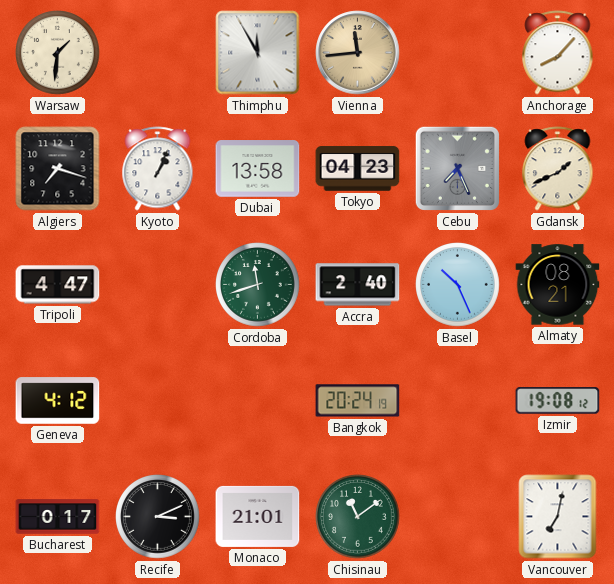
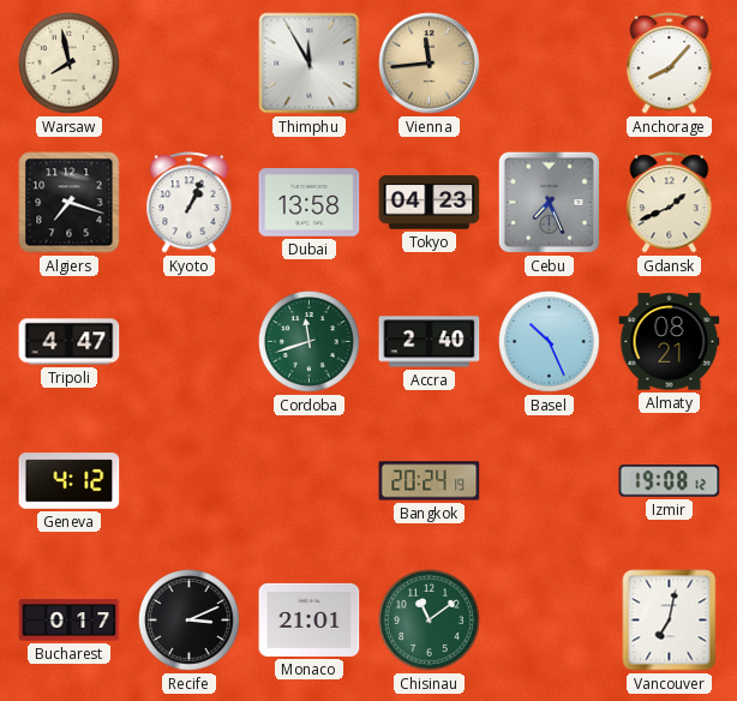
Warsaw: 1:31 -> 7:58
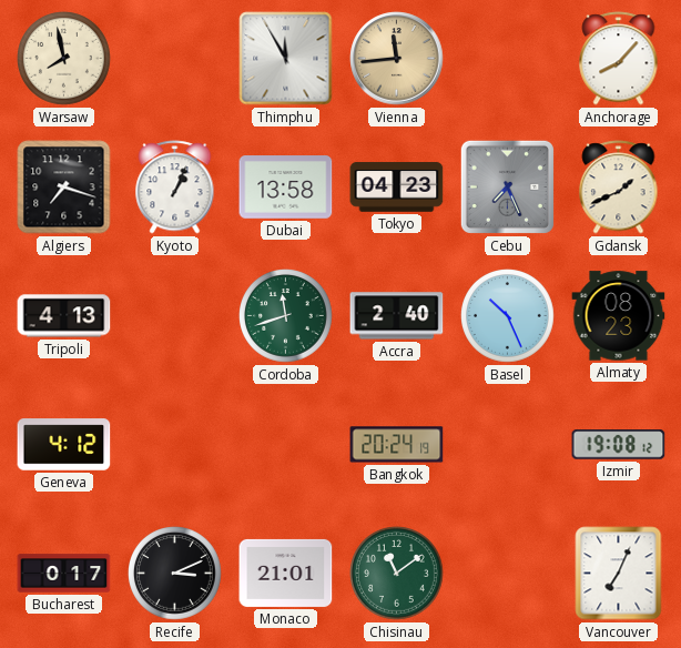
Tripoli: 4:47 -> 4:13
Almaty: 08:21 -> 08:23
Vancouver: 7:02 -> 7:04
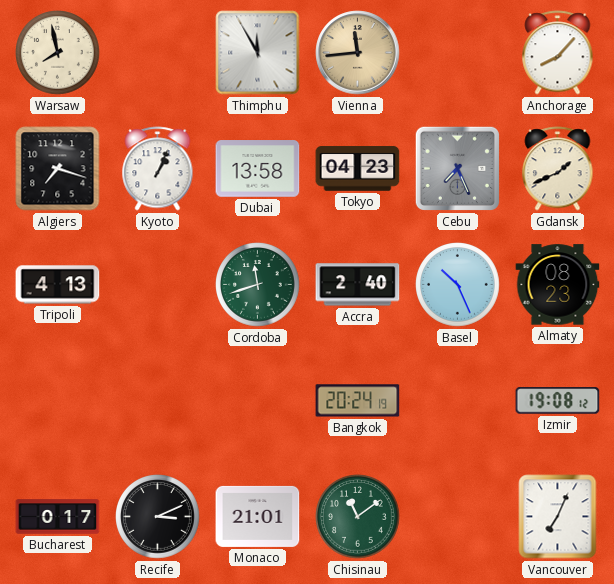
Geneva: 4:12 -> none
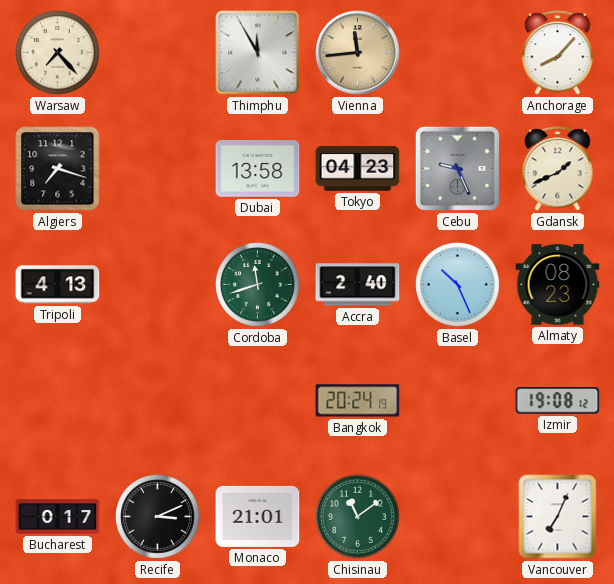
Warsaw: 7:58 -> 7:23
Kyoto: 1:04 -> none
Cebu: 7:26 -> 9:26
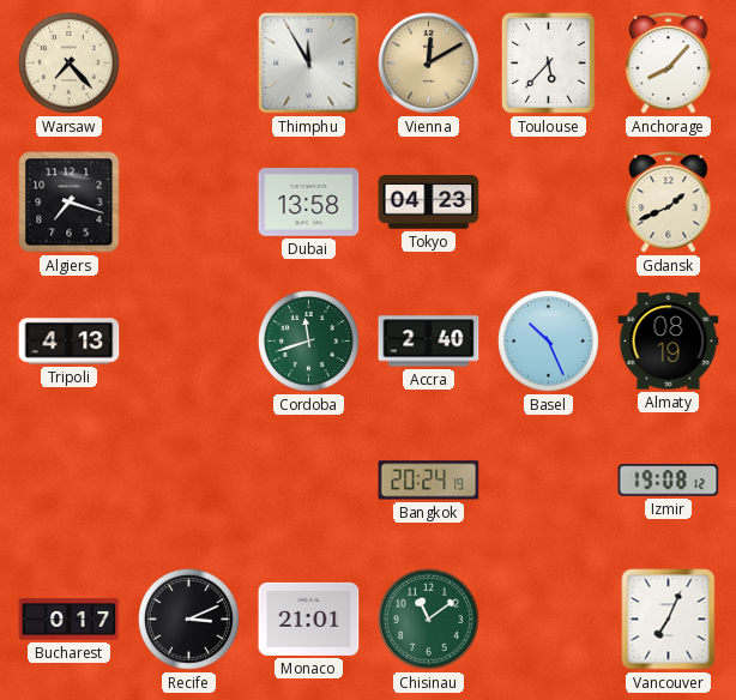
Vienna: 11:44 -> 12:10
Toulouse: none -> 5:37
Cebu: 9:26 -> none
Almaty: 08:23 -> 08:19
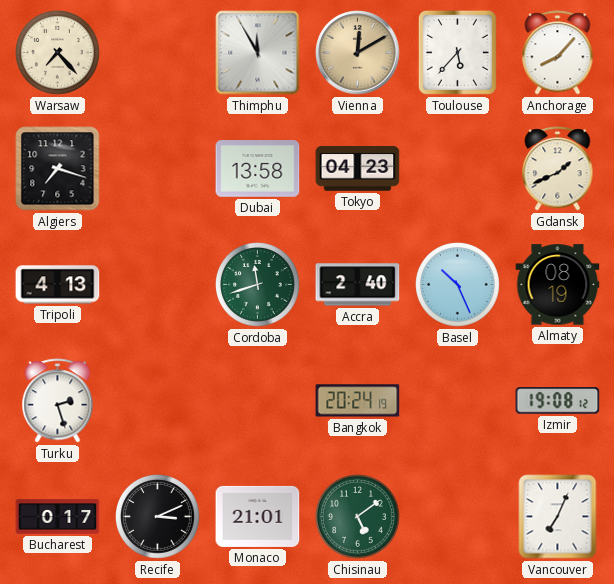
Turku: none -> 2:27
Chisinau: 11:09 -> 5:09
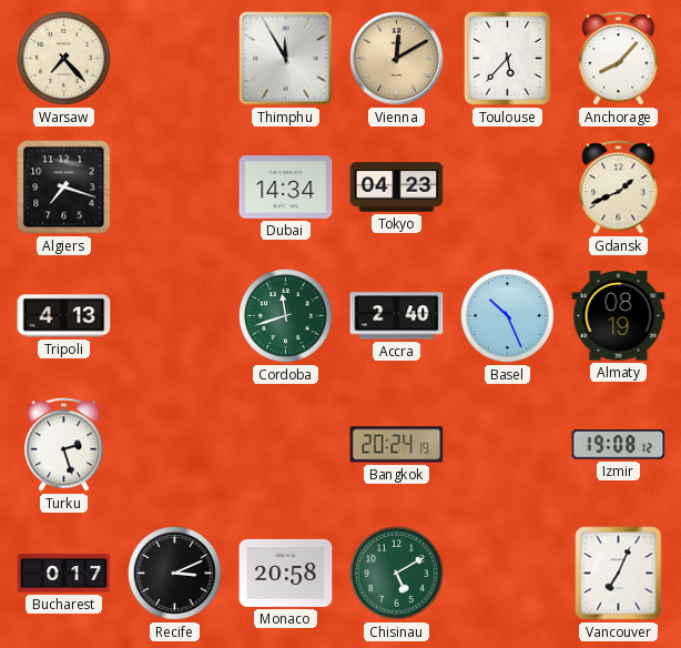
Dubai: 13:58 -> 14:34
Monaco: 21:01 -> 20:58
Chisinau: 5:09 -> 5:10
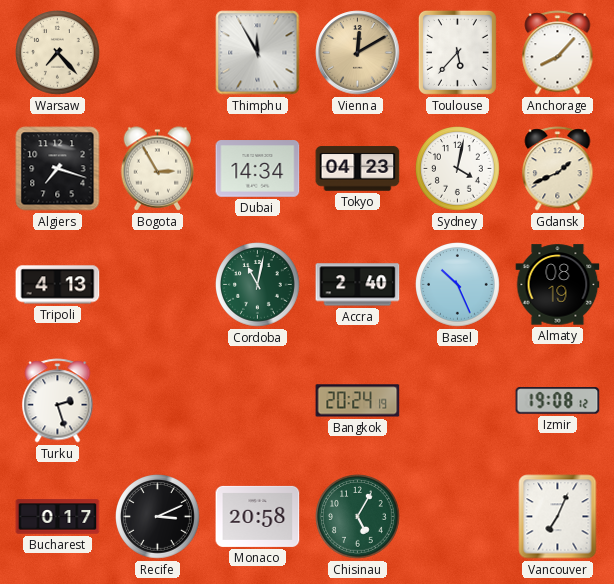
Bogota: none -> 2:55
Sydney: none -> 4:02
Cordoba: 11:42 -> 11:02
Chisinau: 5:10 -> 5:05
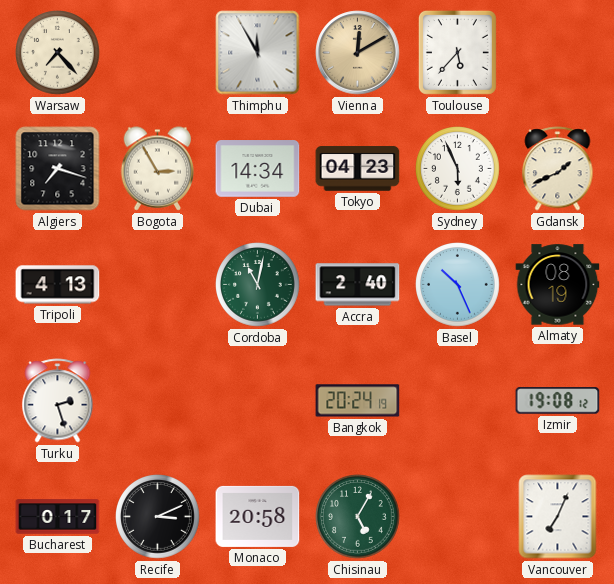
Anchorage: 8:07 -> none
Sydney: 4:02 -> 5:56
